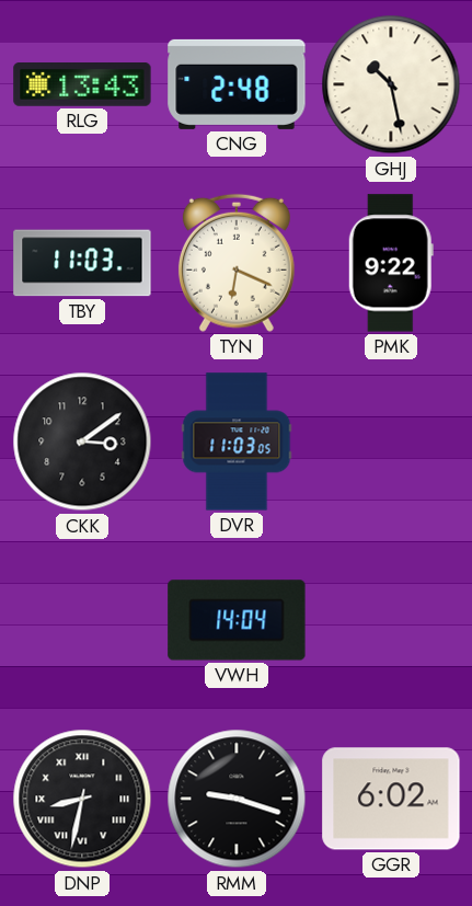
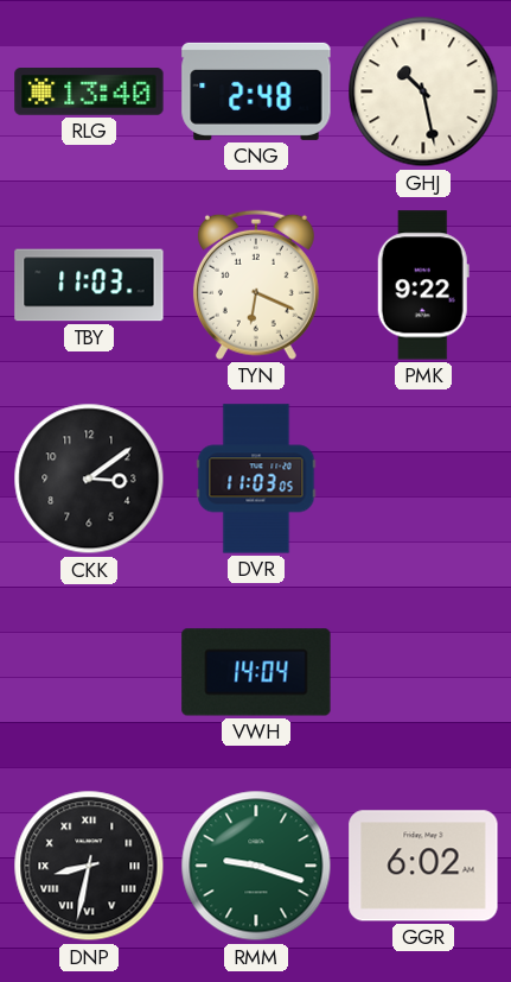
RLG: 13:43 -> 13:40
RMM dial: black -> green
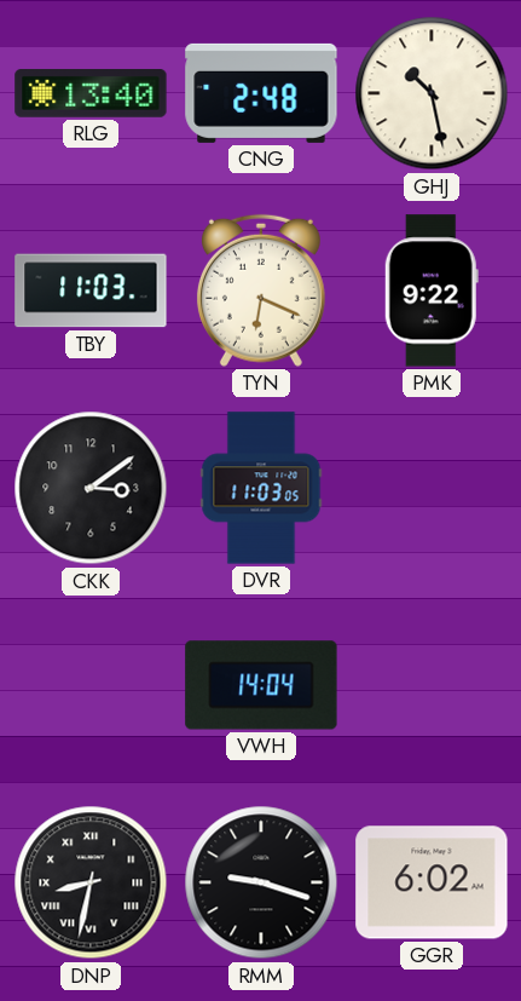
RMM dial: green -> black
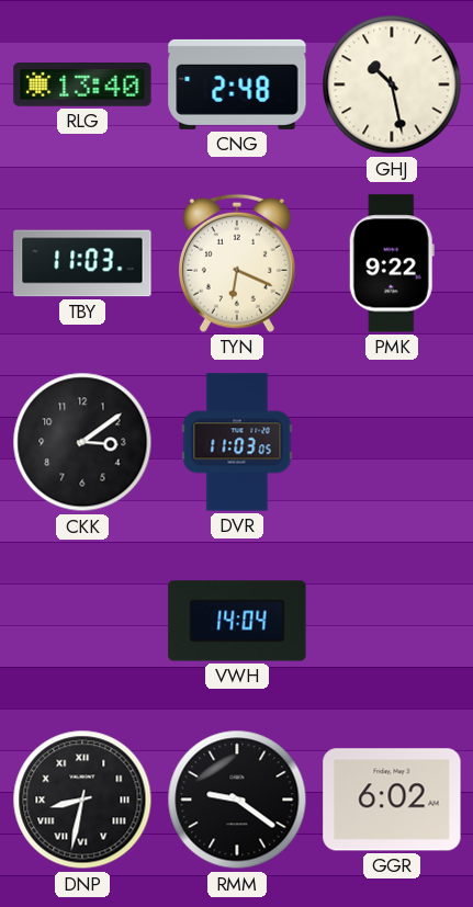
RMM: 9:18 -> 9:21
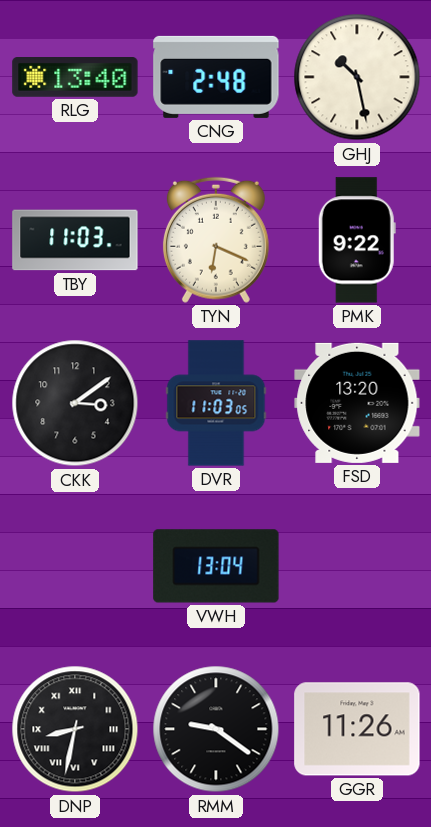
FSD: none -> 13:20
VWH: 14:04 -> 13:04
GGR: 6:02 -> 11:26
